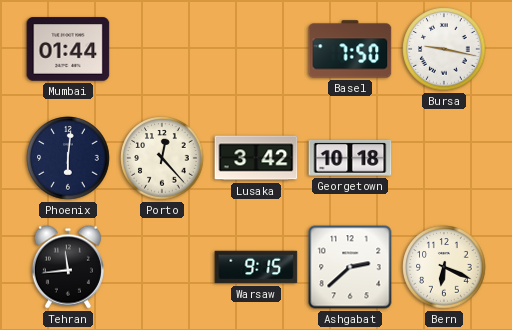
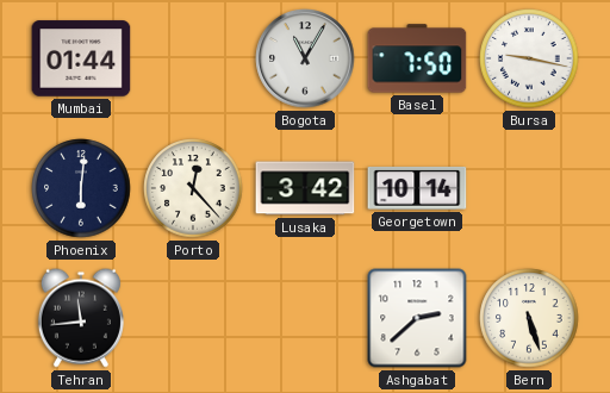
Bogota: none -> 11:05
Georgetown: 10:18 -> 10:14
Warsaw: 9:15 -> none
Bern: 6:19 -> 5:27
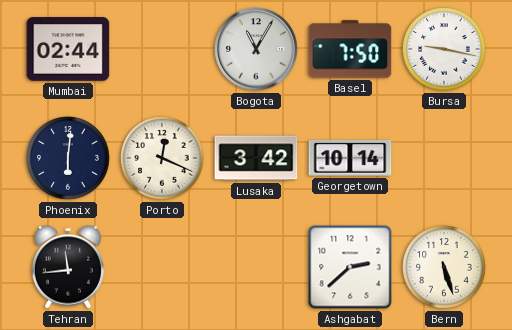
Mumbai: 01:44 -> 02:44
Porto: 12:23 -> 12:19
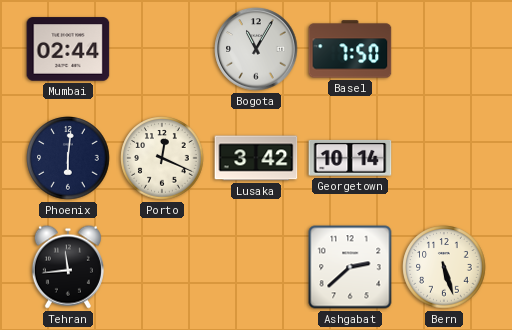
Bursa: 9:17 -> none
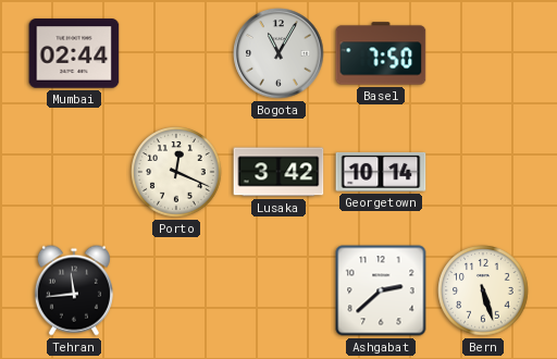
Phoenix: 6:01 -> none
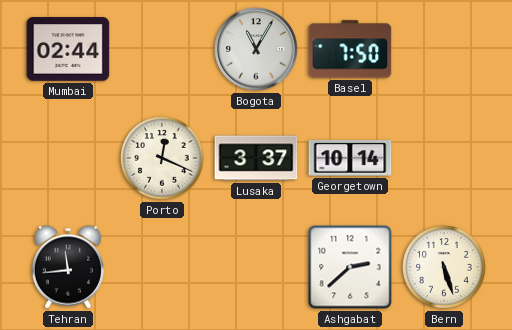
Lusaka: 3:42 -> 3:37
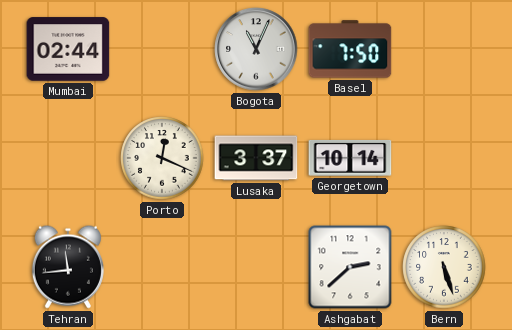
Bogota: 11:05 -> 11:04
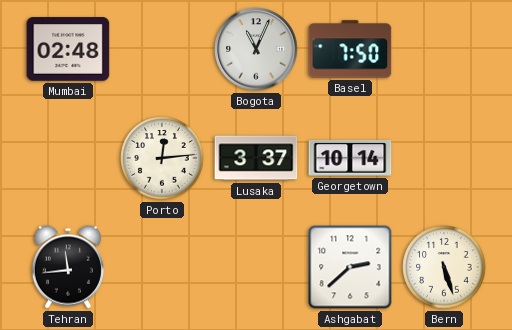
Mumbai: 02:44 -> 02:48
Porto: 12:19 -> 12:14
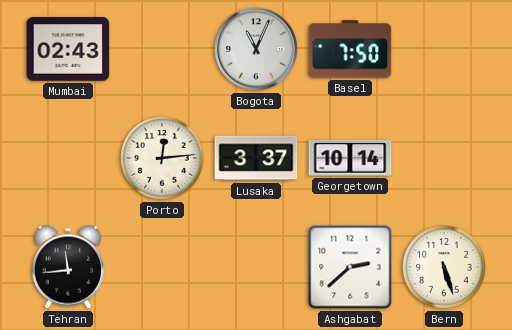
Mumbai: 02:48 -> 02:43
